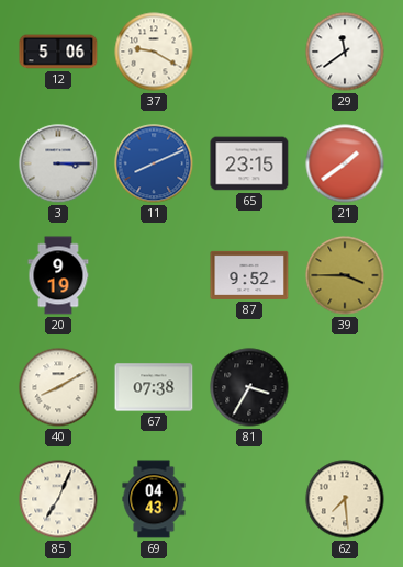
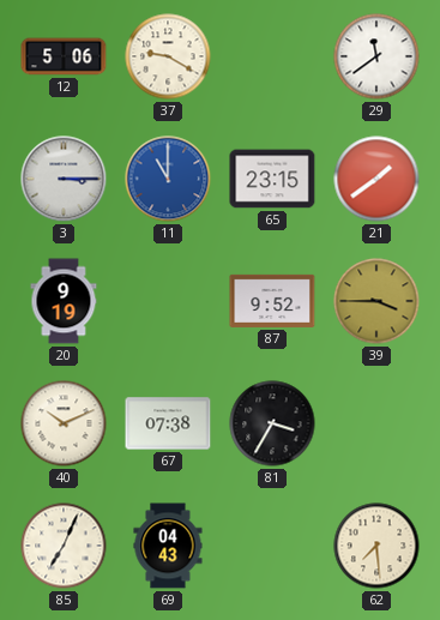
11: 8:11 -> 11:00
40: 8:10 -> 10:11
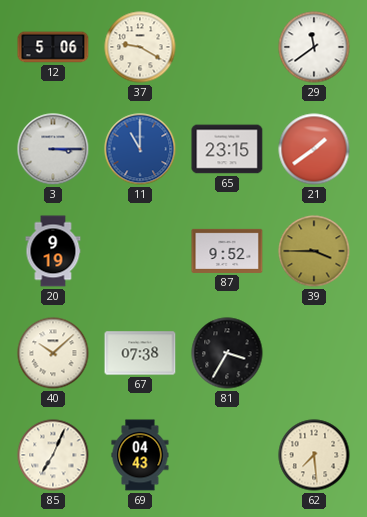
40: 10:11 -> 10:08
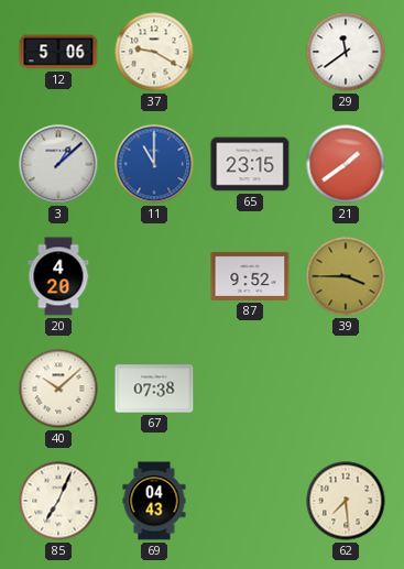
3: 3:15 -> 1:08
20: 9:19 -> 4:20
81: 3:35 -> none
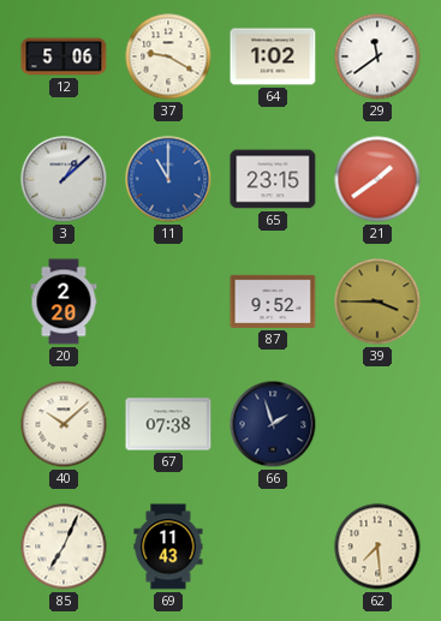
64: none -> 1:02
20: 4:20 -> 2:20
66: none -> 1:57
69: 04:43 -> 11:43
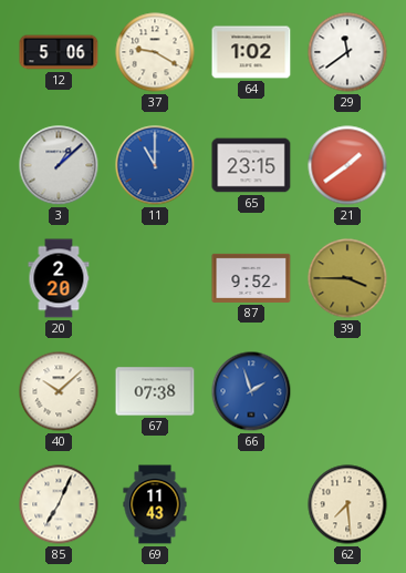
66 dial: navy -> blue
